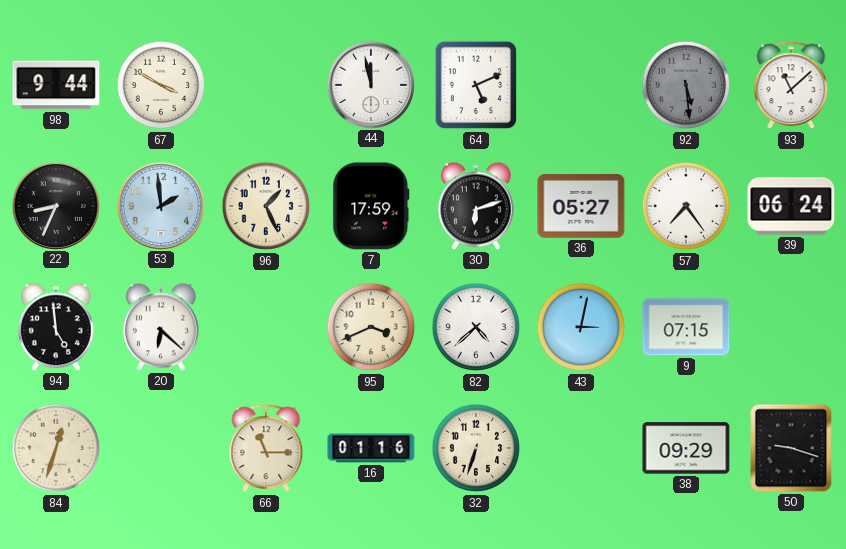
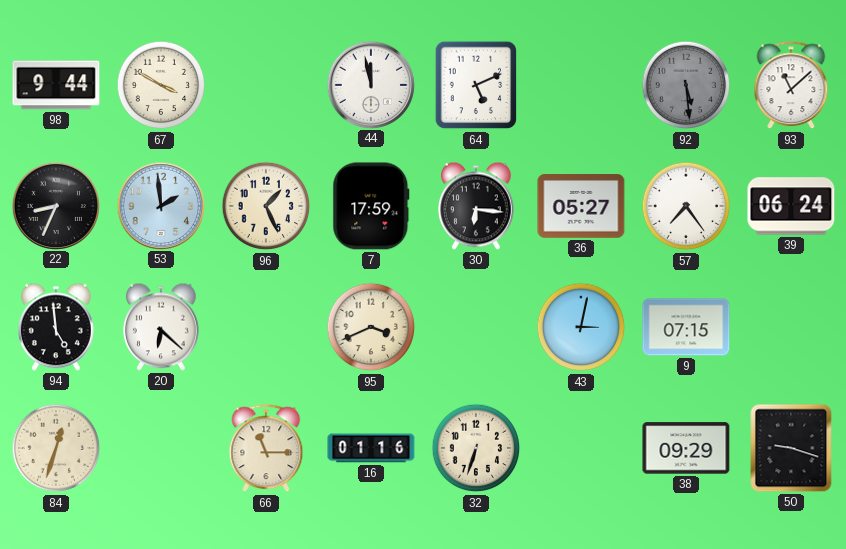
30: 6:12 -> 6:16
82: 4:38 -> none
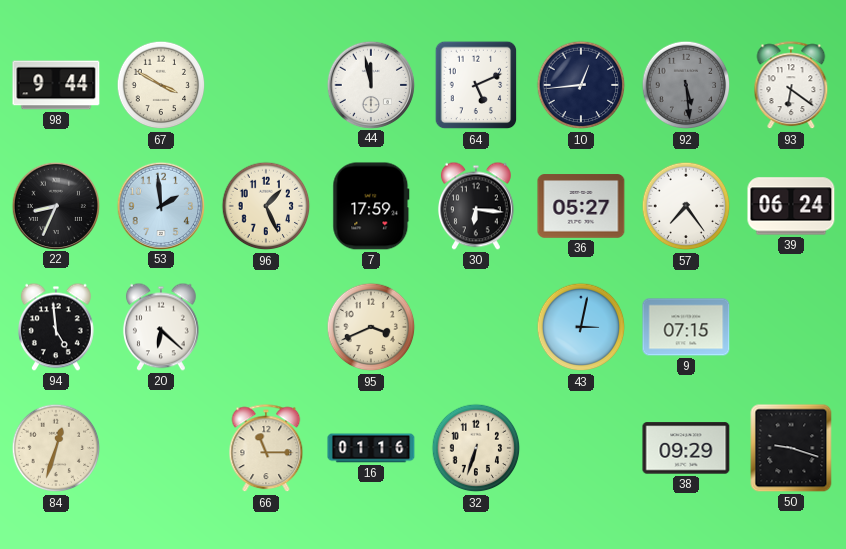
10: none -> 12:44
93: 11:08 -> 6:21
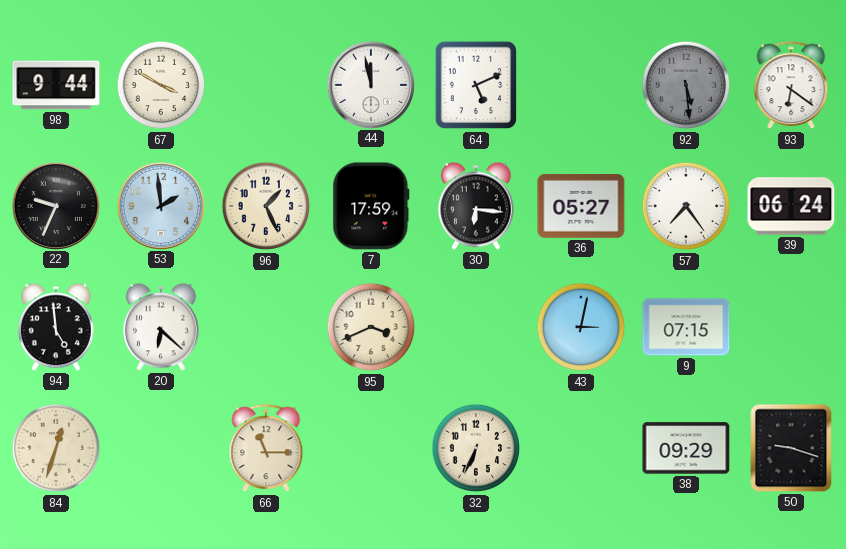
10: 12:44 -> none
22: 8:34 -> 9:34
16: 01:16 -> none
32: 6:33 -> 6:34
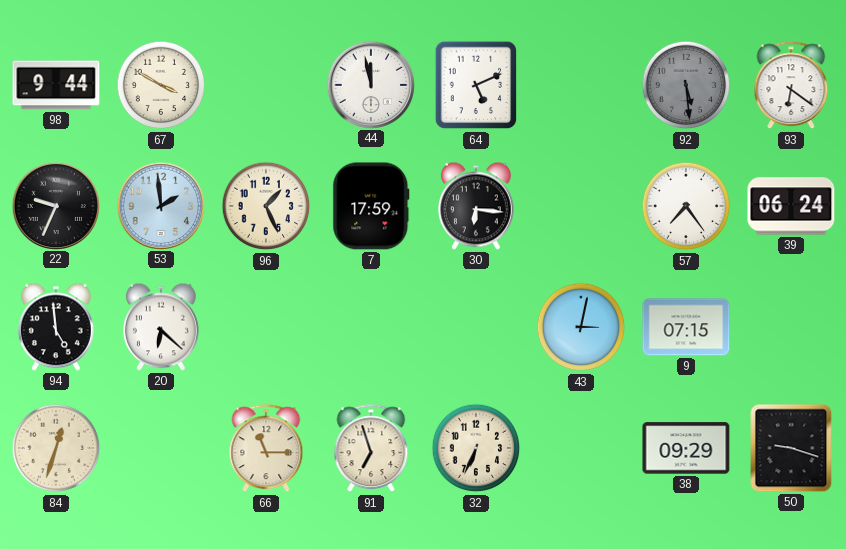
36: 05:27 -> none
95: 3:41 -> none
91: none -> 6:57
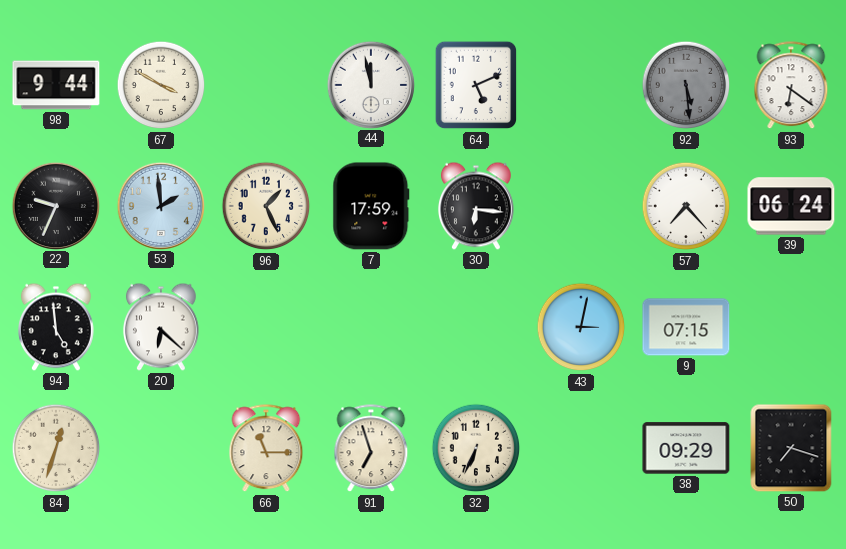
57: 7:24 -> 7:23
50: 9:18 -> 7:18
